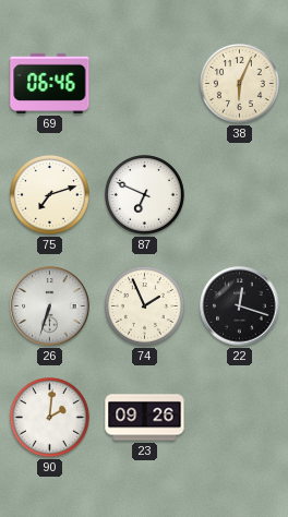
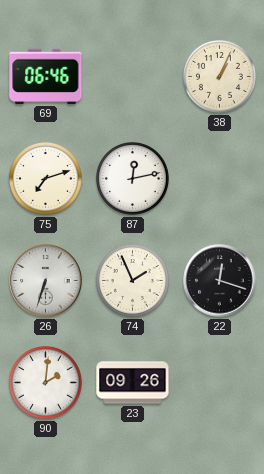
38: 6:04 -> 1:04
87: 6:49 -> 12:13
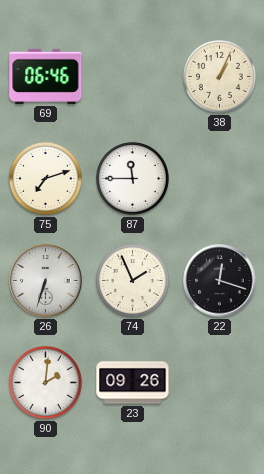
87: 12:13 -> 11:45
